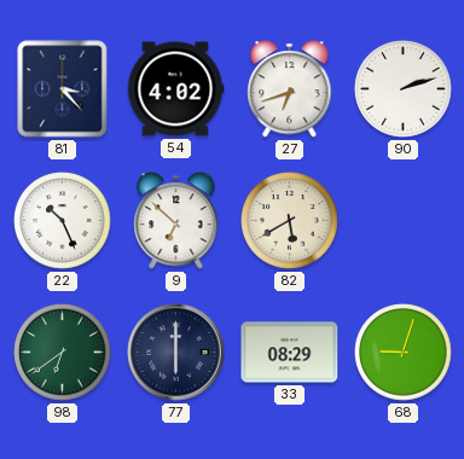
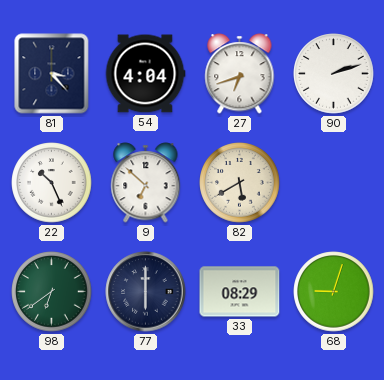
54: 4:02 -> 4:04
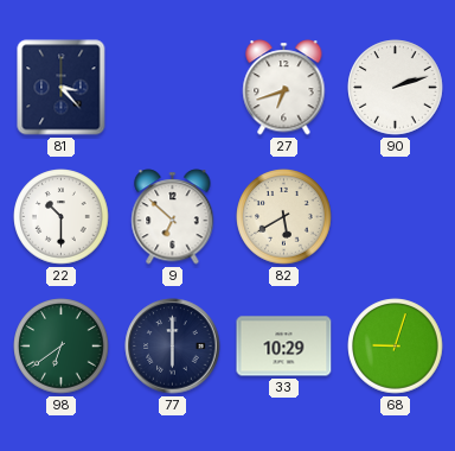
54: 4:04 -> none
22: 10:26 -> 10:30
33: 08:29 -> 10:29
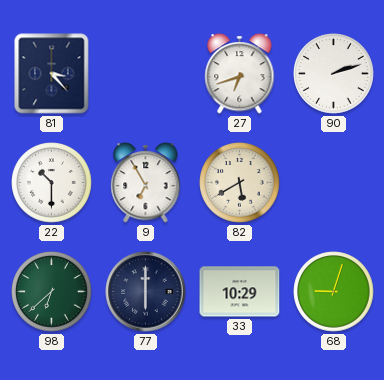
9: 6:52 -> 6:55
98: 6:39 -> 6:38
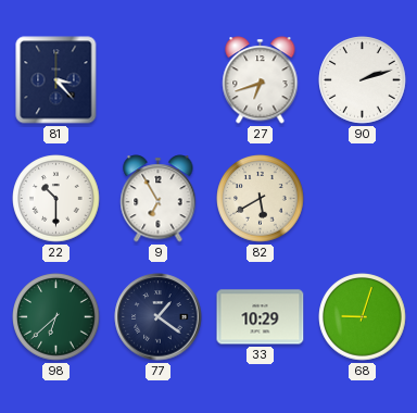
77: 6:00 -> 1:21
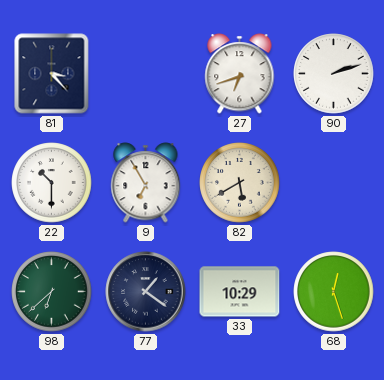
68: 9:03 -> 12:27
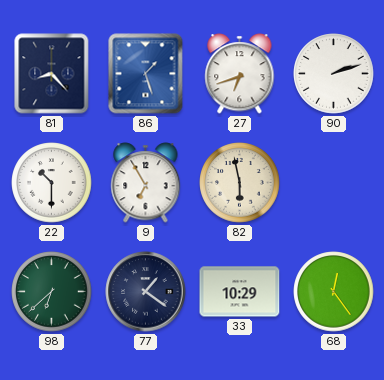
81: 3:23 -> 8:23
86: none -> 1:27
82: 5:40 -> 5:58
68: 12:27 -> 12:24
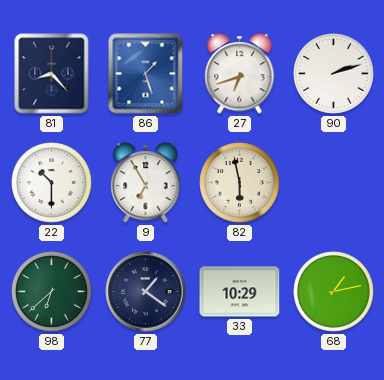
68: 12:24 -> 1:13
